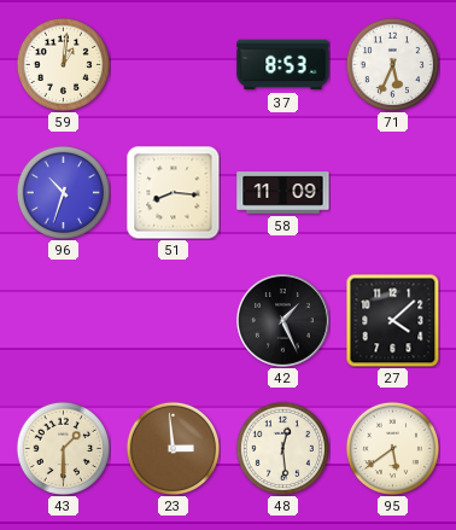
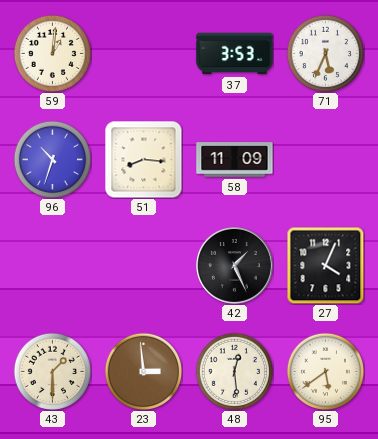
37: 8:53 -> 3:53
27: 4:08 -> 4:04
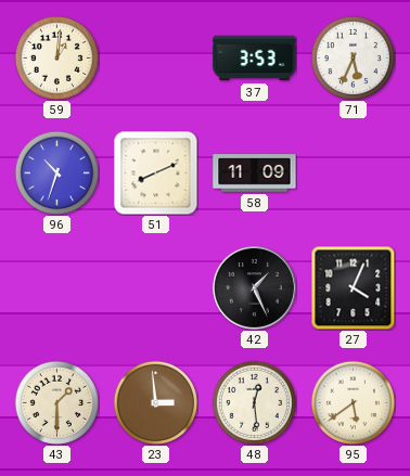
51: 8:16 -> 8:11
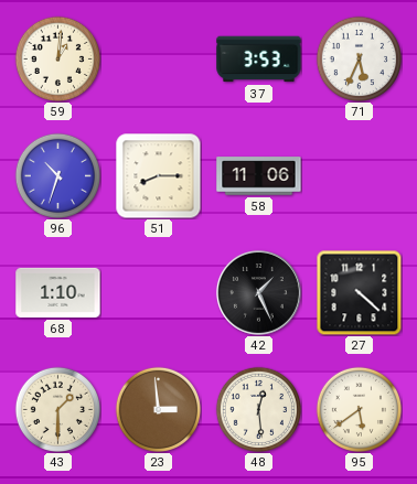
51: 8:11 -> 8:15
58: 11:09 -> 11:06
68: none -> 1:10
27: 4:04 -> 4:22
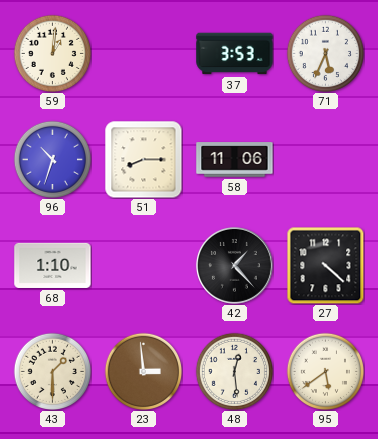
42: 1:26 -> 1:23
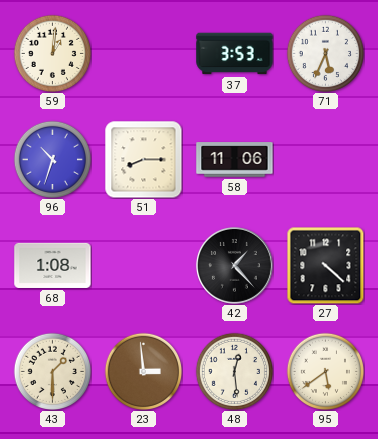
68: 1:10 -> 1:08
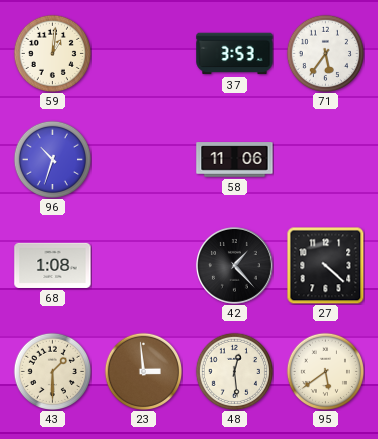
71: 5:34 -> 5:36
51: 8:15 -> none
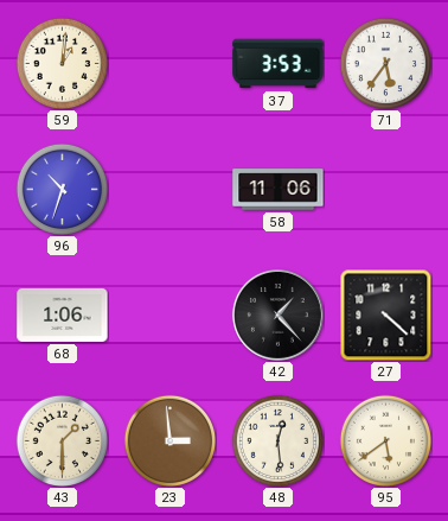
68: 1:08 -> 1:06
